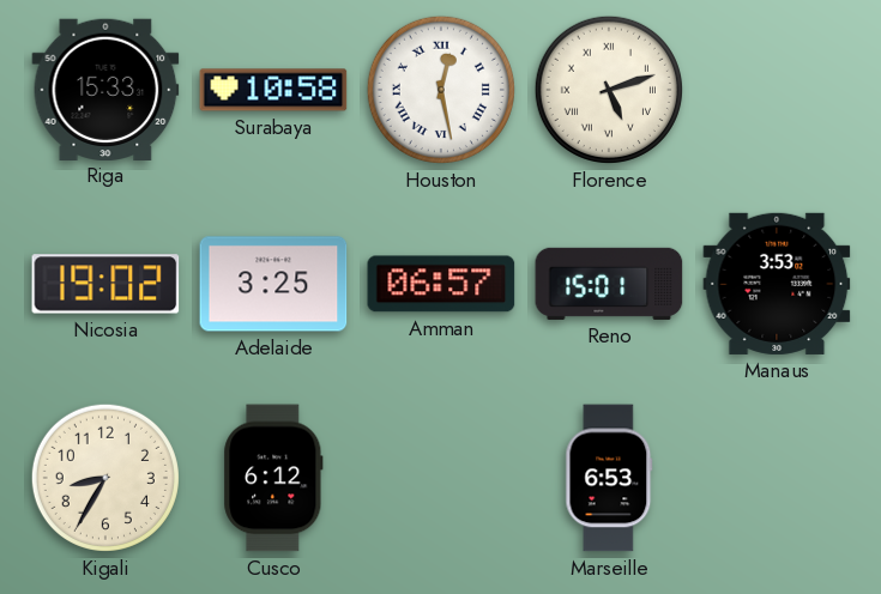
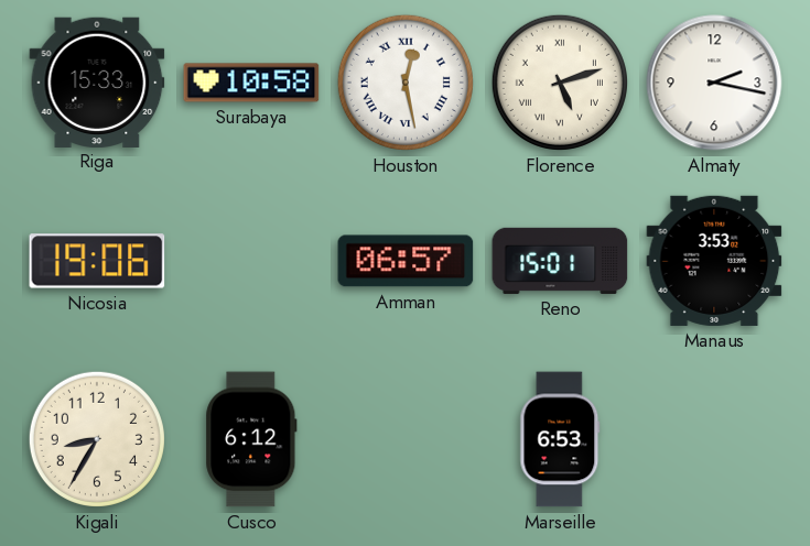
Almaty: none -> 2:17
Nicosia: 19:02 -> 19:06
Adelaide: 3:25 -> none
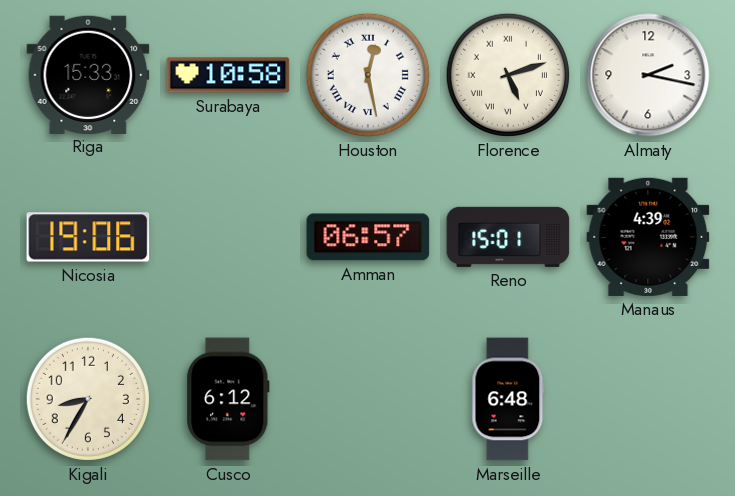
Manaus: 3:53 -> 4:39
Marseille: 6:53 -> 6:48
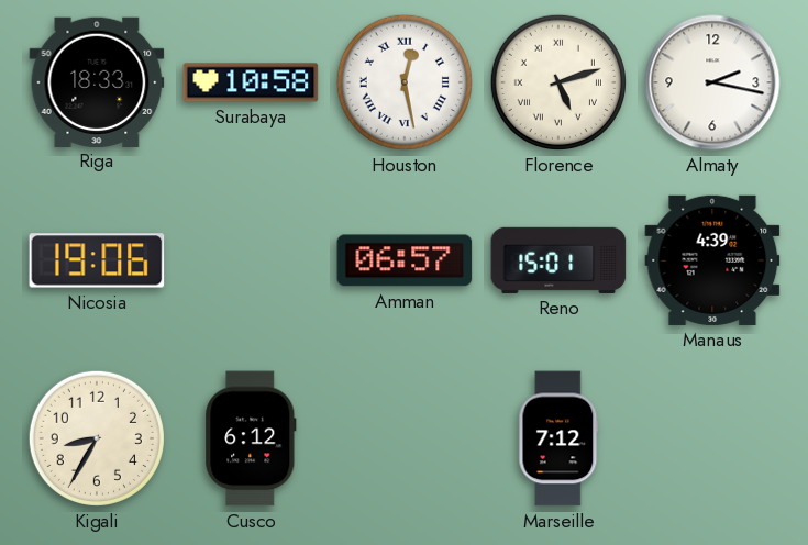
Riga: 15:33 -> 18:33
Marseille: 6:48 -> 7:12
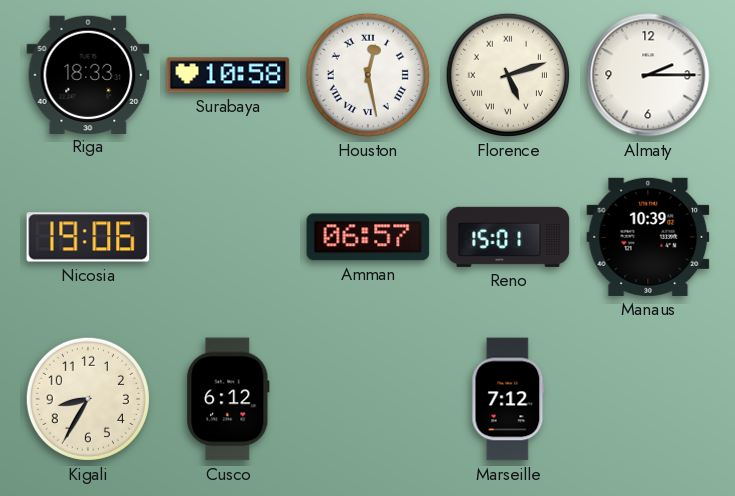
Almaty: 2:17 -> 2:15
Manaus: 4:39 -> 10:39
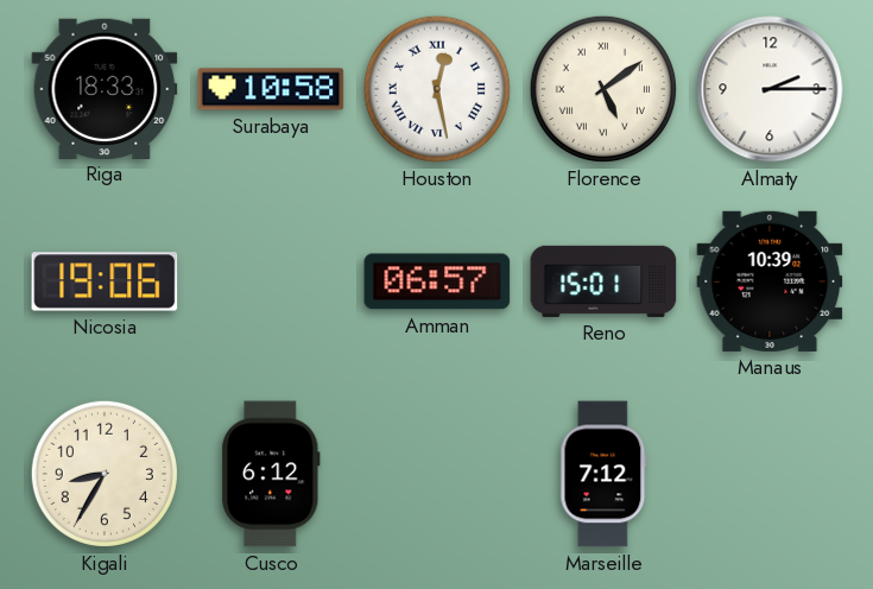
Florence: 5:12 -> 5:09
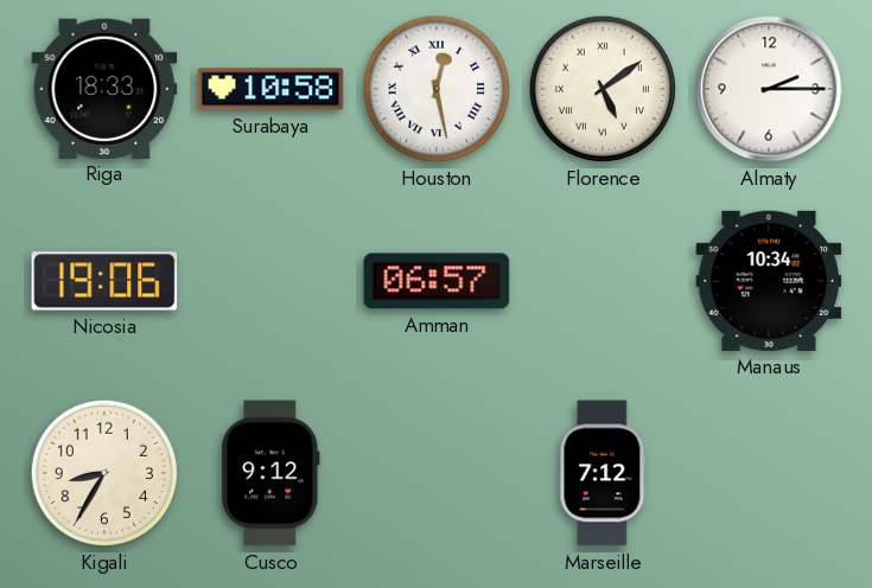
Reno: 15:01 -> none
Manaus: 10:39 -> 10:34
Cusco: 6:12 -> 9:12
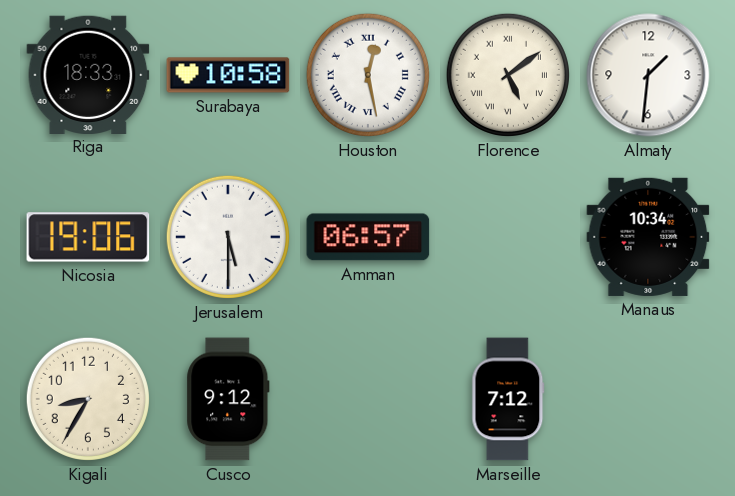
Almaty: 2:15 -> 1:31
Jerusalem: none -> 5:30
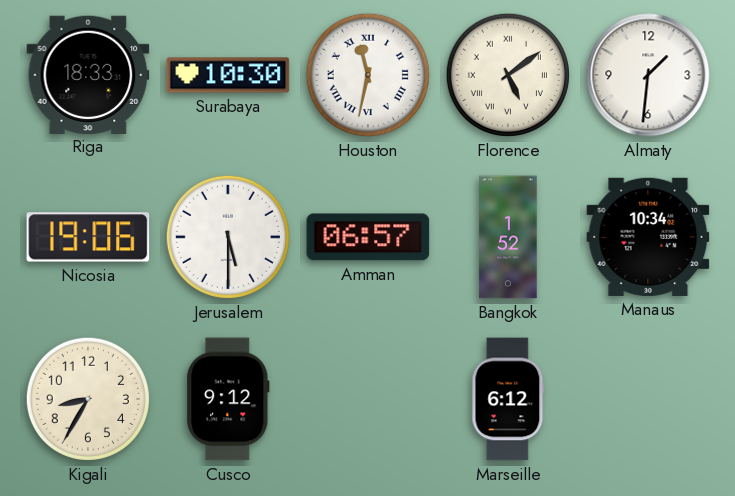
Surabaya: 10:58 -> 10:30
Houston: 12:28 -> 11:32
Bangkok: none -> 1:52
Marseille: 7:12 -> 6:12
